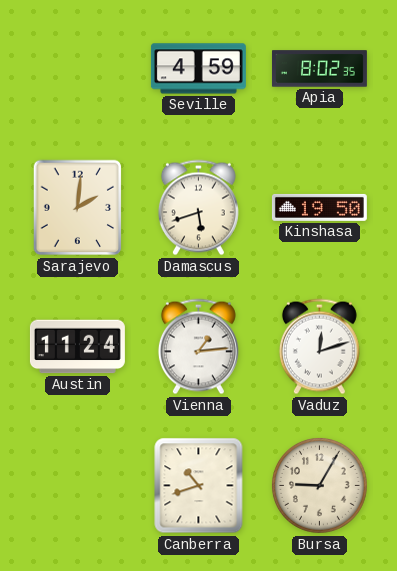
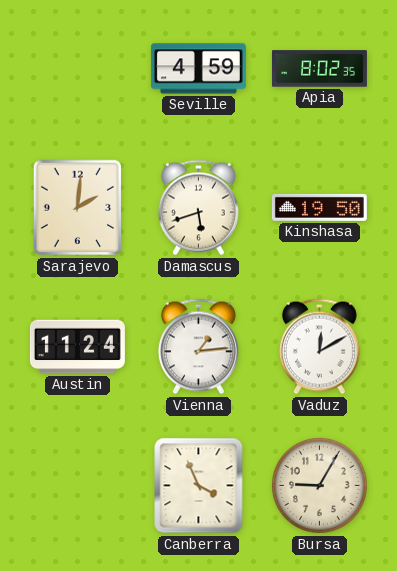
Vaduz: 12:12 -> 12:10
Canberra: 10:42 -> 3:56
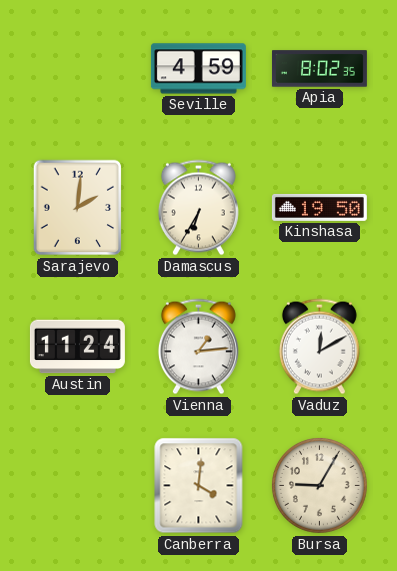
Damascus: 5:42 -> 6:35
Canberra: 3:56 -> 4:01
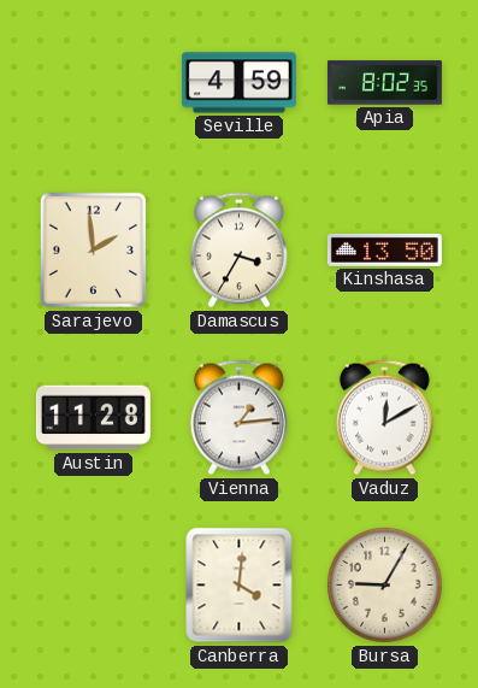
Sarajevo: 2:01 -> 1:59
Damascus: 6:35 -> 3:35
Kinshasa: 19:50 -> 13:50
Austin: 11:24 -> 11:28
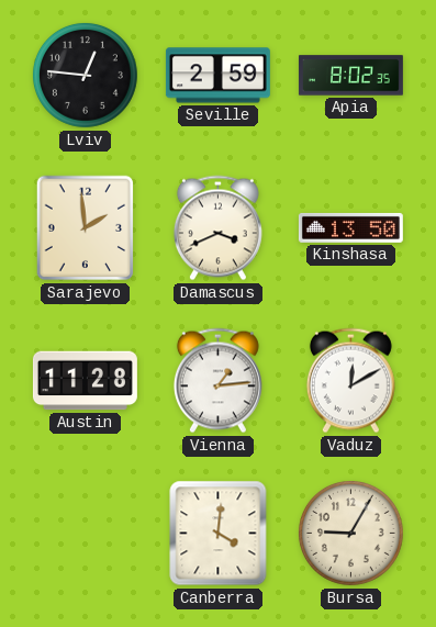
Lviv: none -> 12:46
Seville: 4:59 -> 2:59
Damascus: 3:35 -> 3:41
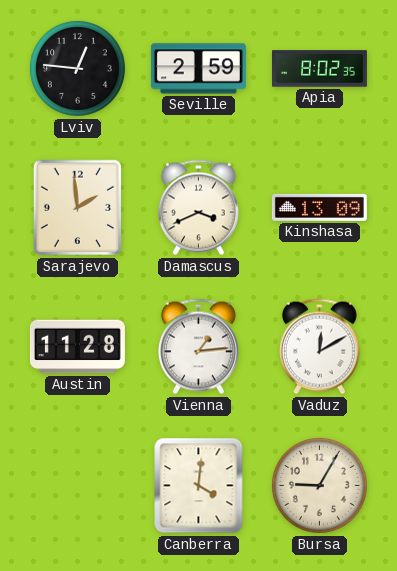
Kinshasa: 13:50 -> 13:09
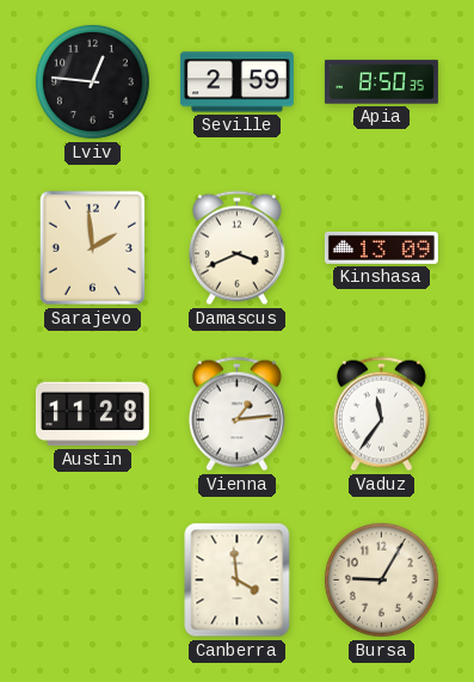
Apia: 8:02 -> 8:50
Vaduz: 12:10 -> 11:36
Canberra: 4:01 -> 3:59
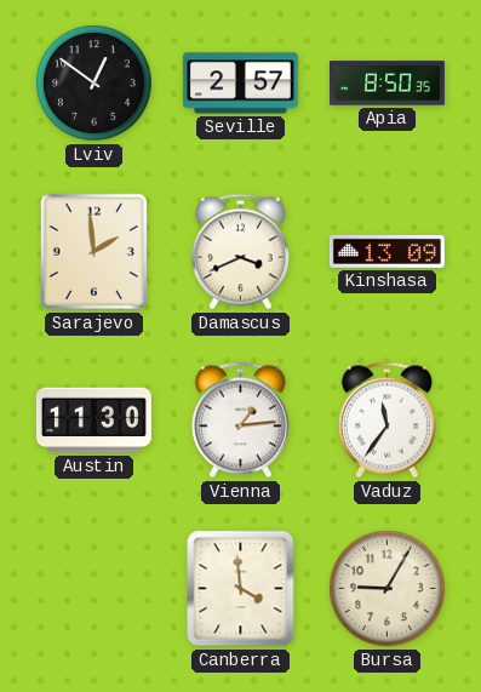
Lviv: 12:46 -> 12:51
Seville: 2:59 -> 2:57
Austin: 11:28 -> 11:30
